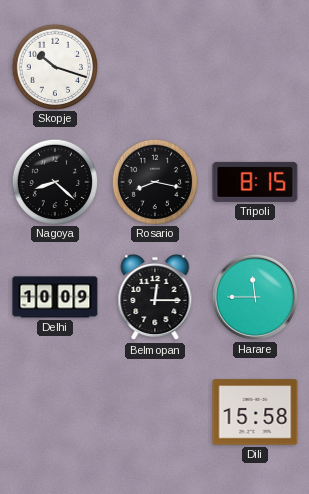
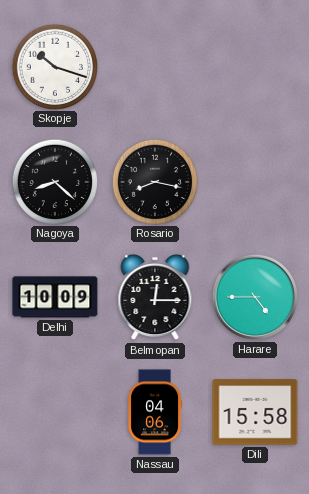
Tripoli: 8:15 -> none
Harare: 11:45 -> 4:45
Nassau: none -> 04:06
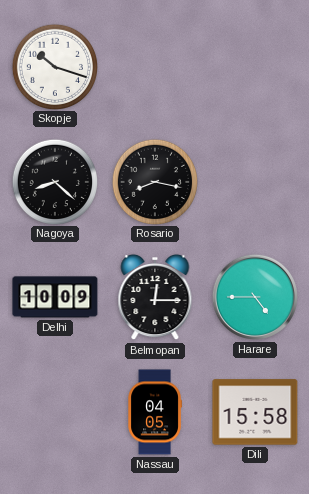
Nassau: 04:06 -> 04:05
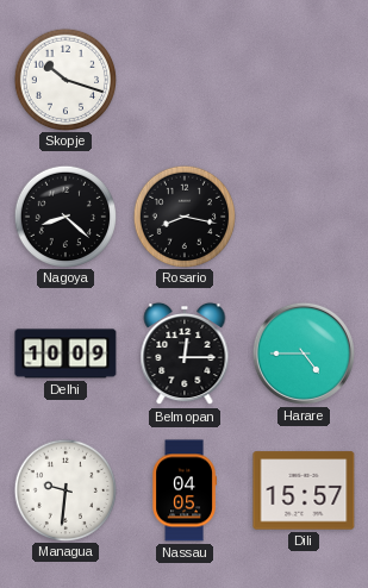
Managua: none -> 9:31
Dili: 15:58 -> 15:57
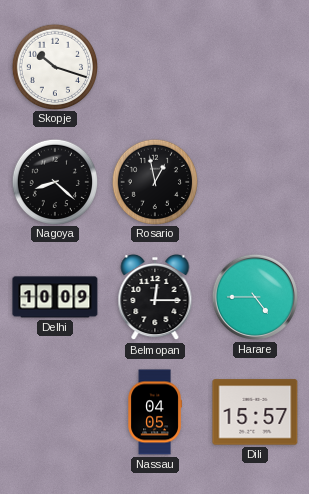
Rosario: 8:17 -> 12:58
Managua: 9:31 -> none
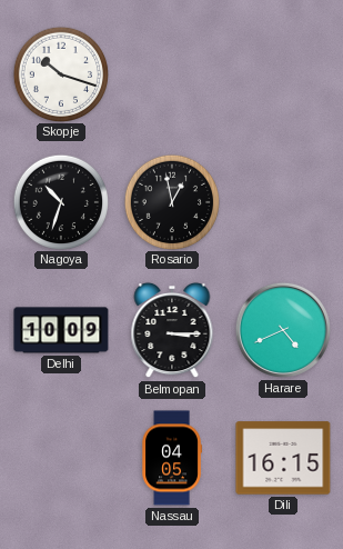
Nagoya: 8:22 -> 10:33
Belmopan: 12:15 -> 3:15
Harare: 4:45 -> 4:41
Dili: 15:57 -> 16:15
